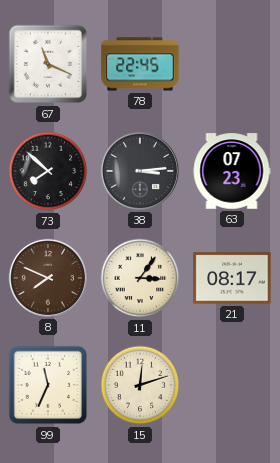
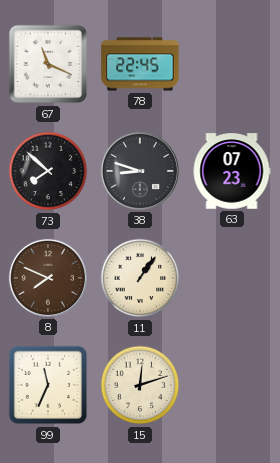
38: 3:14 -> 8:48
11: 3:06 -> 1:06
21: 08:17 -> none
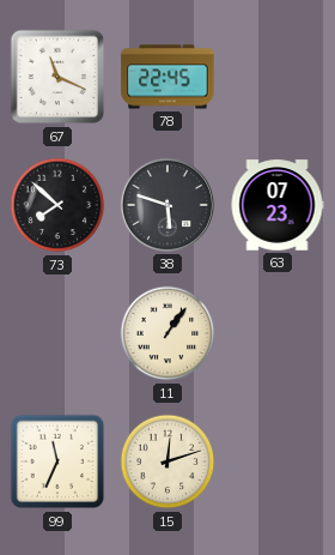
38: 8:48 -> 5:48
8: 7:49 -> none
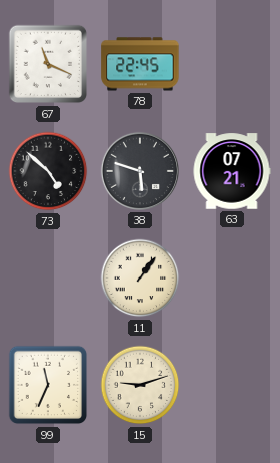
73: 7:52 -> 4:52
63: 07:23 -> 07:21
15: 12:12 -> 9:12
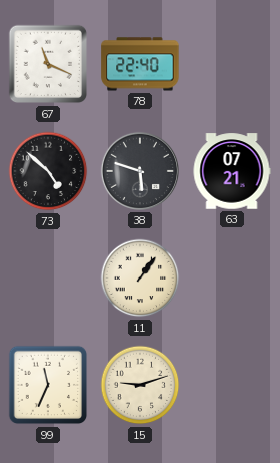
78: 22:45 -> 22:40
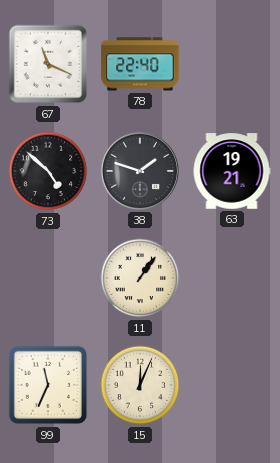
38: 5:48 -> 1:48
63: 07:21 -> 19:21
15: 9:12 -> 12:04
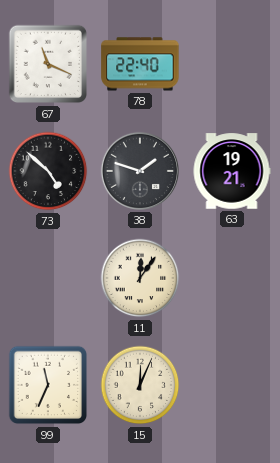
11: 1:06 -> 12:06
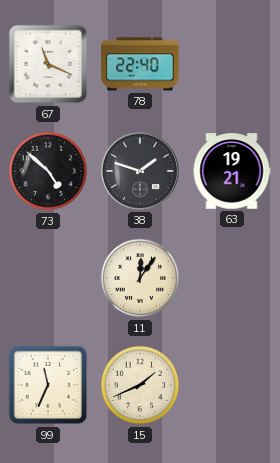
15: 12:04 -> 1:41
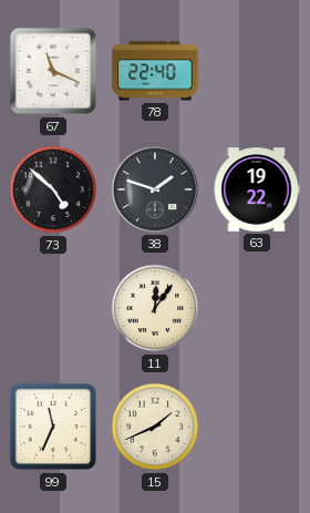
63: 19:21 -> 19:22
